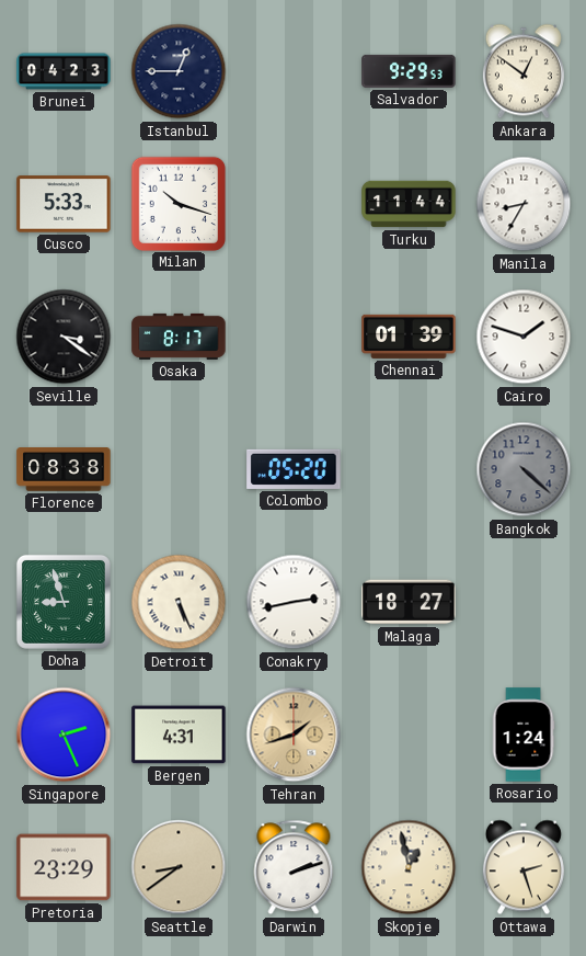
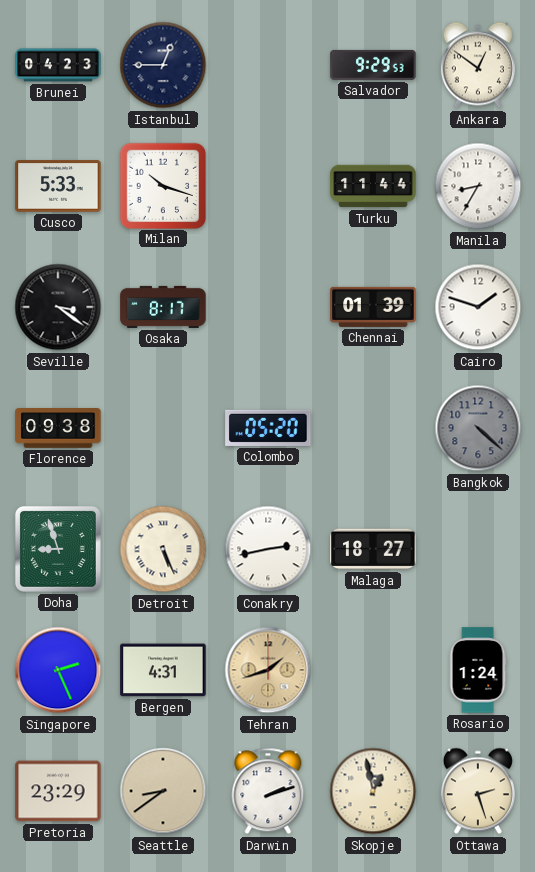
Florence: 08:38 -> 09:38
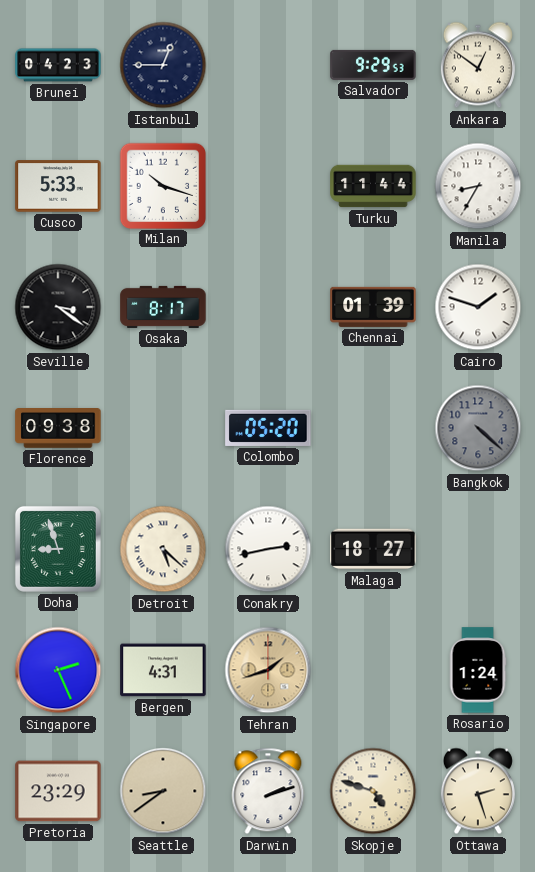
Detroit: 5:26 -> 5:22
Skopje: 12:58 -> 4:48
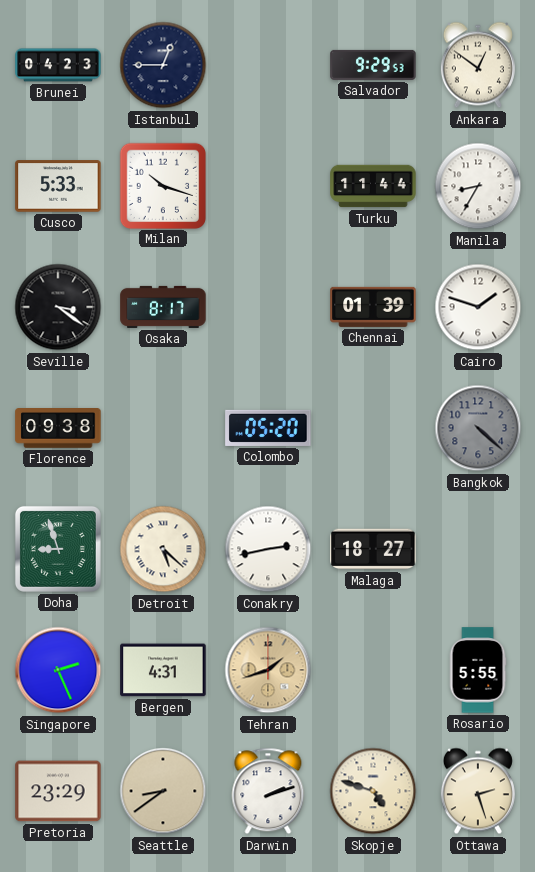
Rosario: 1:24 -> 5:55
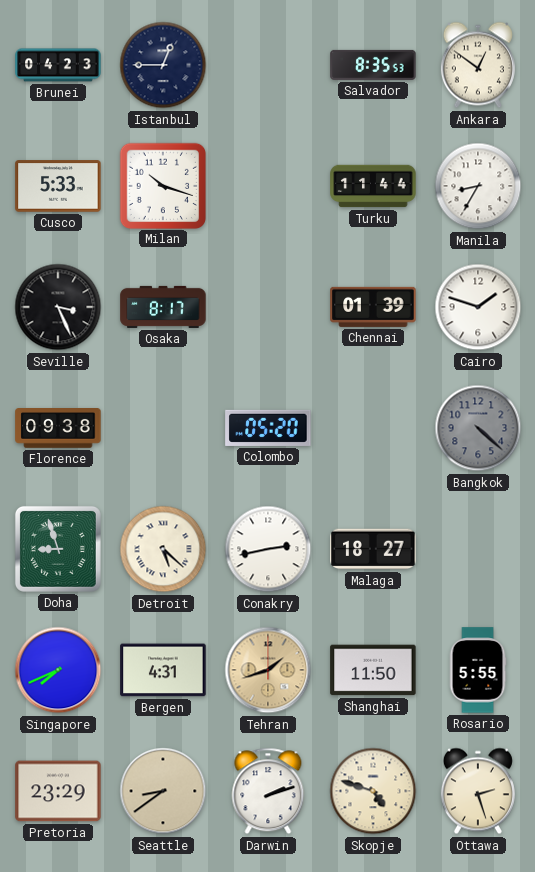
Salvador: 9:29 -> 8:35
Seville: 3:21 -> 3:26
Singapore: 2:26 -> 7:41
Shanghai: none -> 11:50
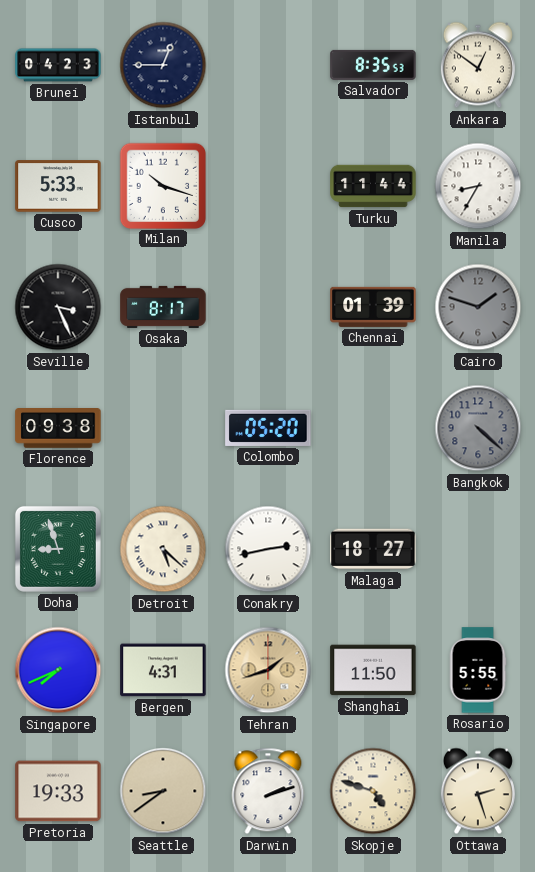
Cairo dial: white -> grey
Pretoria: 23:29 -> 19:33
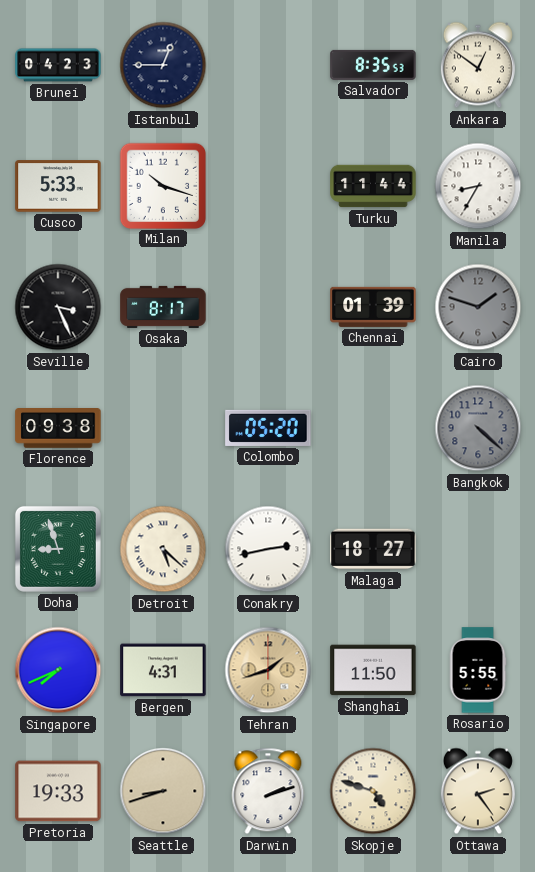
Seattle: 8:39 -> 8:42
Ottawa: 2:27 -> 2:24
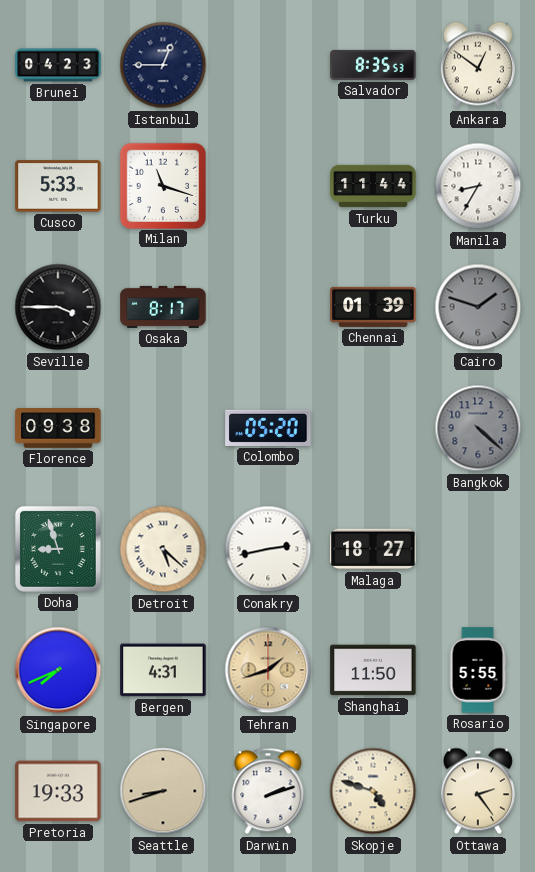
Milan: 10:18 -> 11:18
Seville: 3:26 -> 3:45
